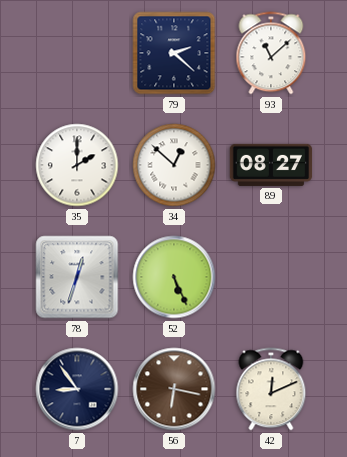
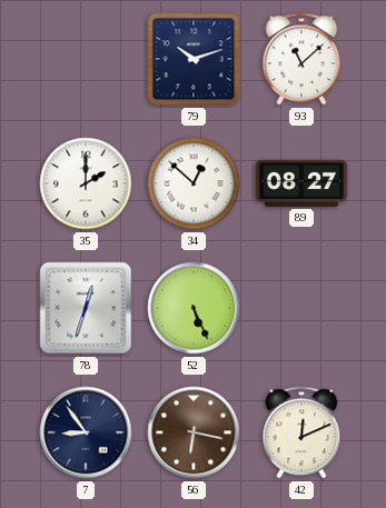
79: 2:22 -> 10:12
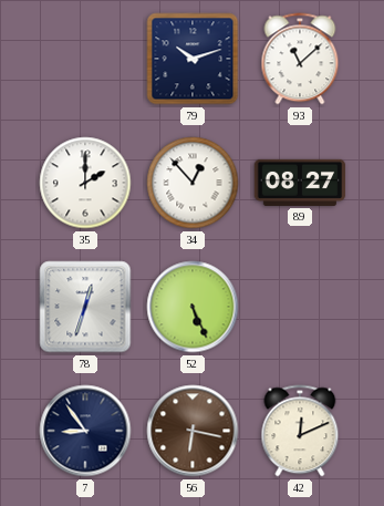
34: 12:52 -> 12:53
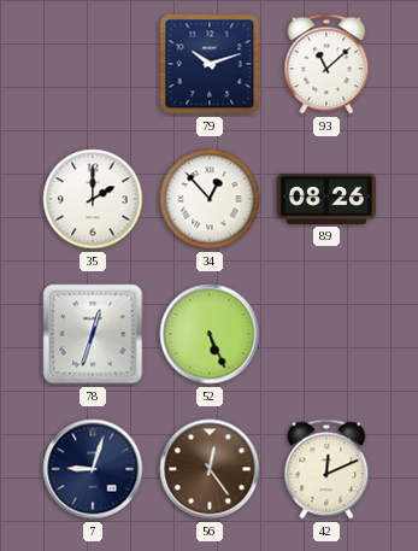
89: 08:27 -> 08:26
7: 8:54 -> 9:03
56: 6:17 -> 12:24
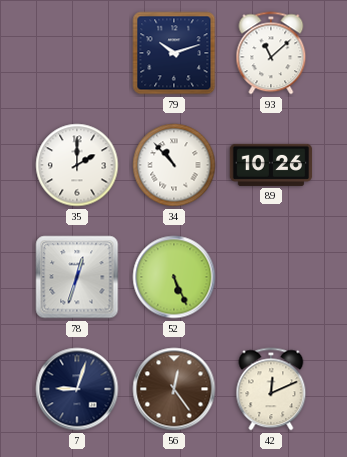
34: 12:53 -> 10:53
89: 08:26 -> 10:26
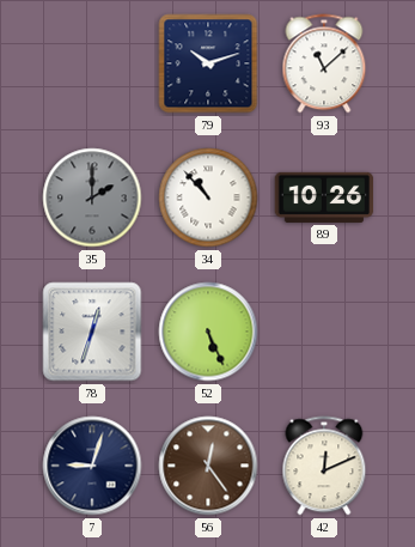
35 dial: white -> grey
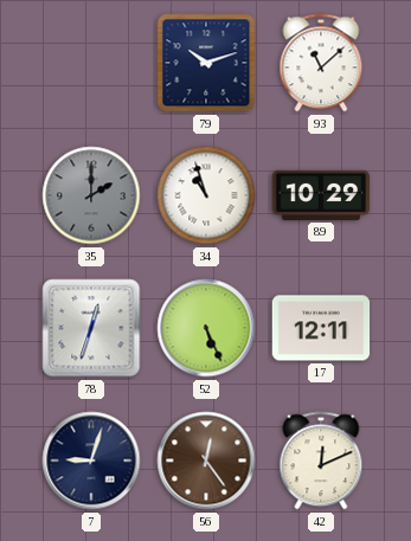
34: 10:53 -> 10:57
89: 10:26 -> 10:29
17: none -> 12:11
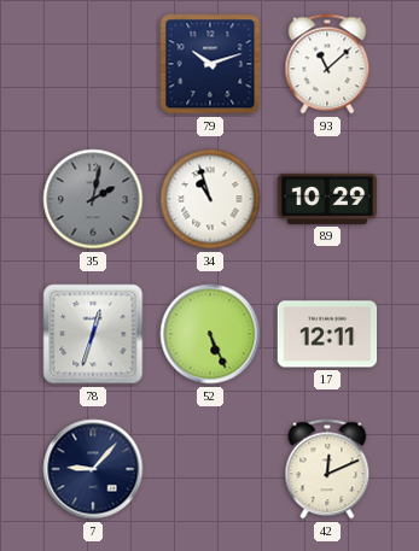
35: 2:00 -> 2:02
7: 9:03 -> 9:07
56: 12:24 -> none
